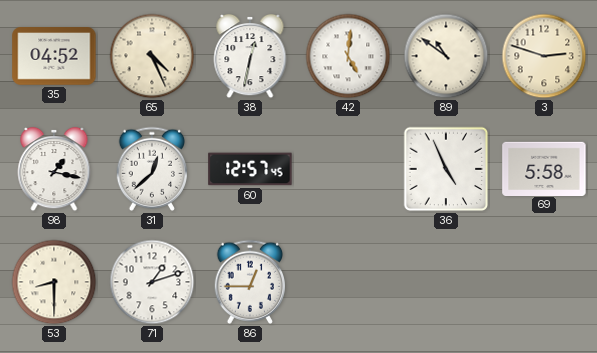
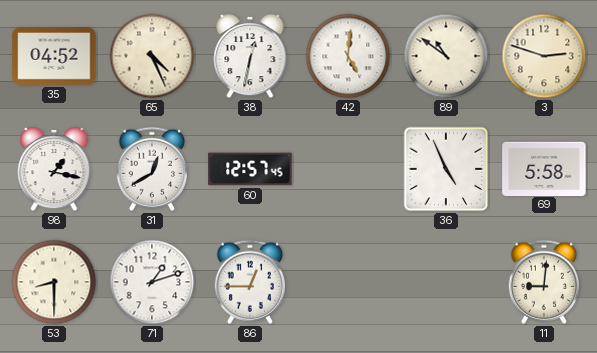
31: 12:38 -> 12:40
11: none -> 9:01
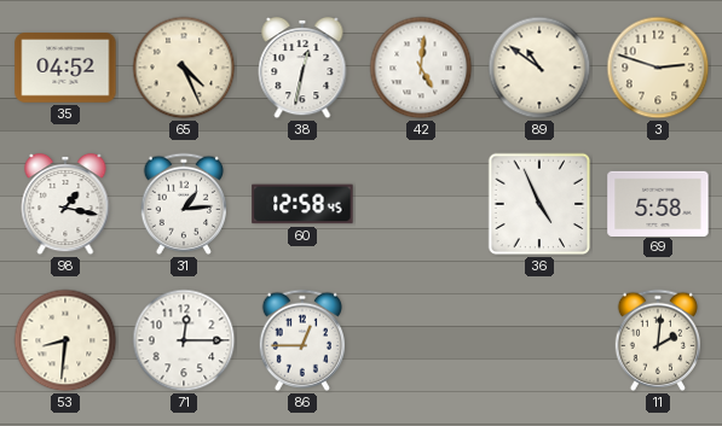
31: 12:40 -> 1:14
60: 12:57 -> 12:58
53: 8:30 -> 8:31
71: 1:12 -> 12:15
11: 9:01 -> 2:01
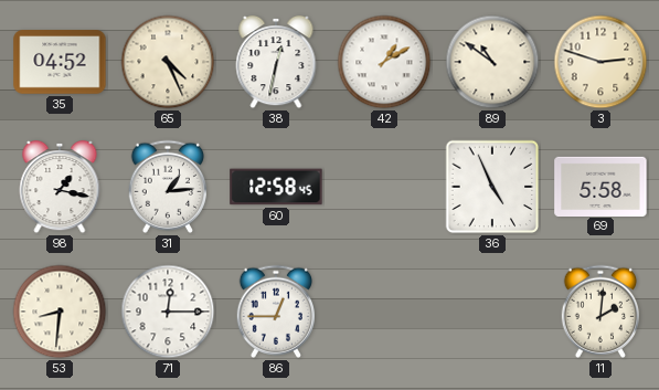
42: 5:01 -> 1:10
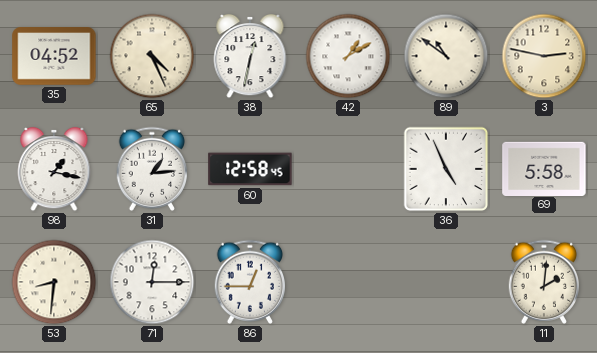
3: 2:48 -> 2:47
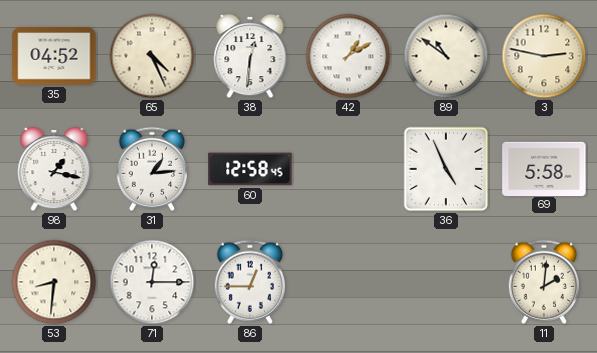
38: 12:32 -> 12:31
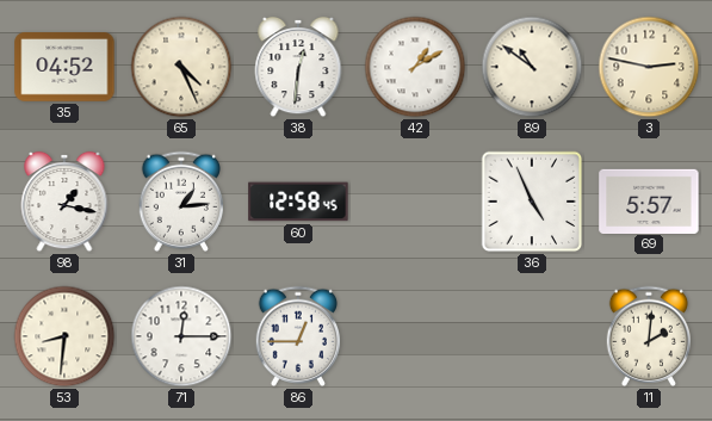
69: 5:58 -> 5:57
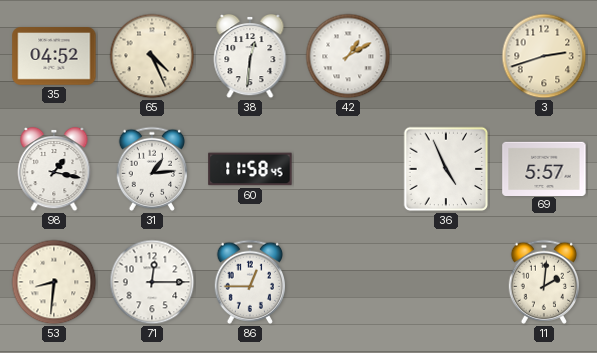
89: 10:51 -> none
3: 2:47 -> 2:42
60: 12:58 -> 11:58
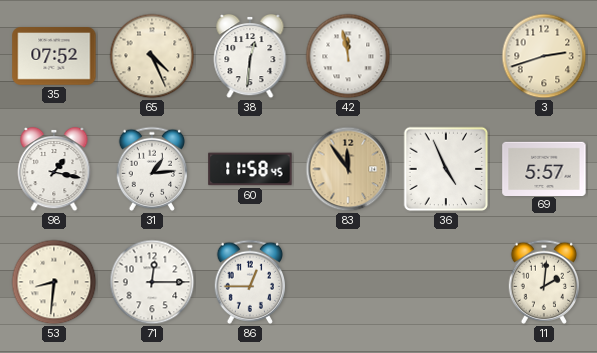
35: 04:52 -> 07:52
42: 1:10 -> 11:58
83: none -> 11:54
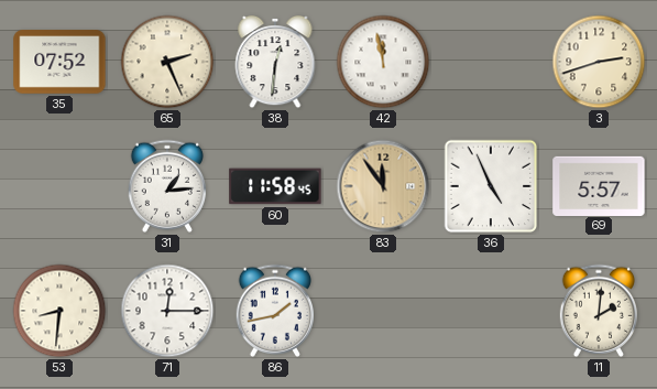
65: 4:26 -> 2:26
98: 1:17 -> none
86: 12:45 -> 1:43
